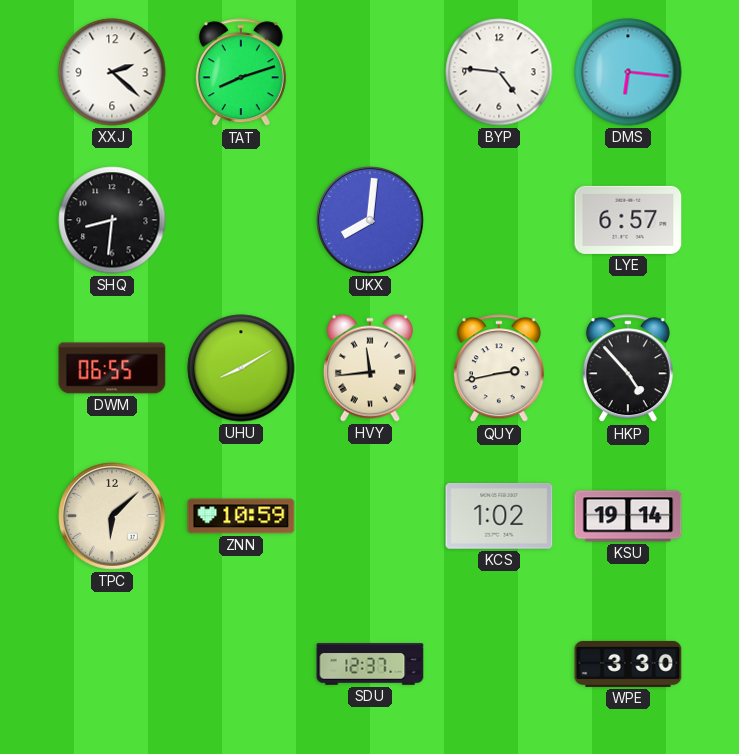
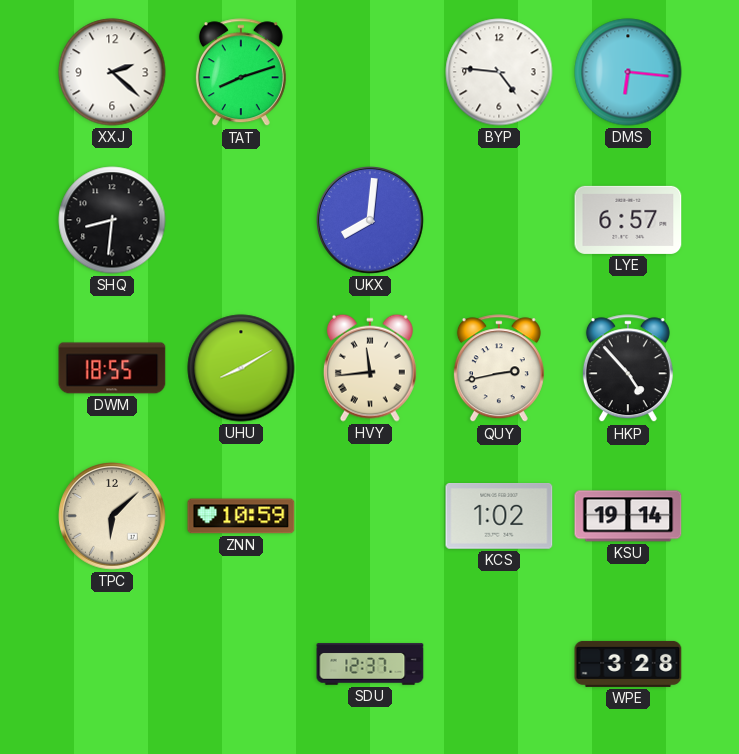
DWM: 06:55 -> 18:55
WPE: 3:30 -> 3:28
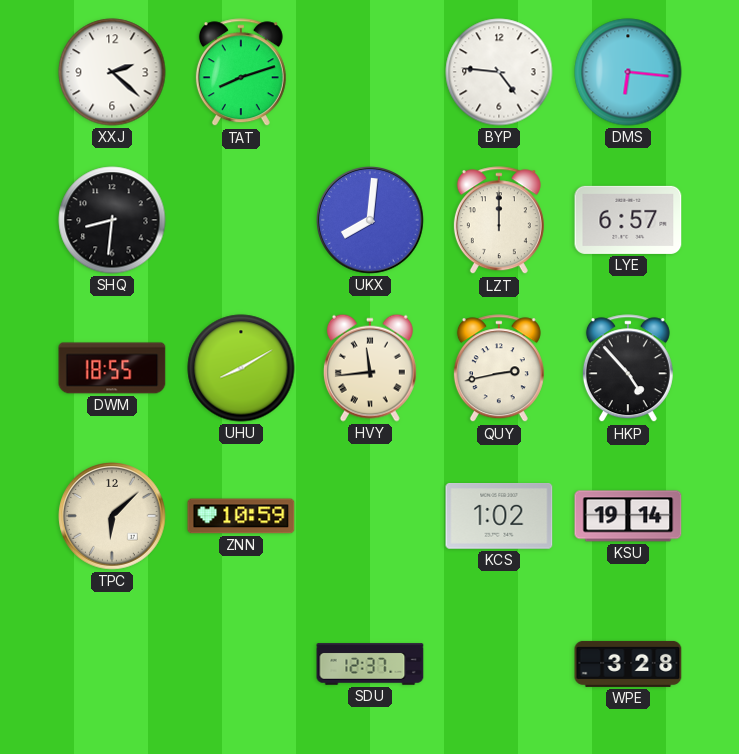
LZT: none -> 12:00
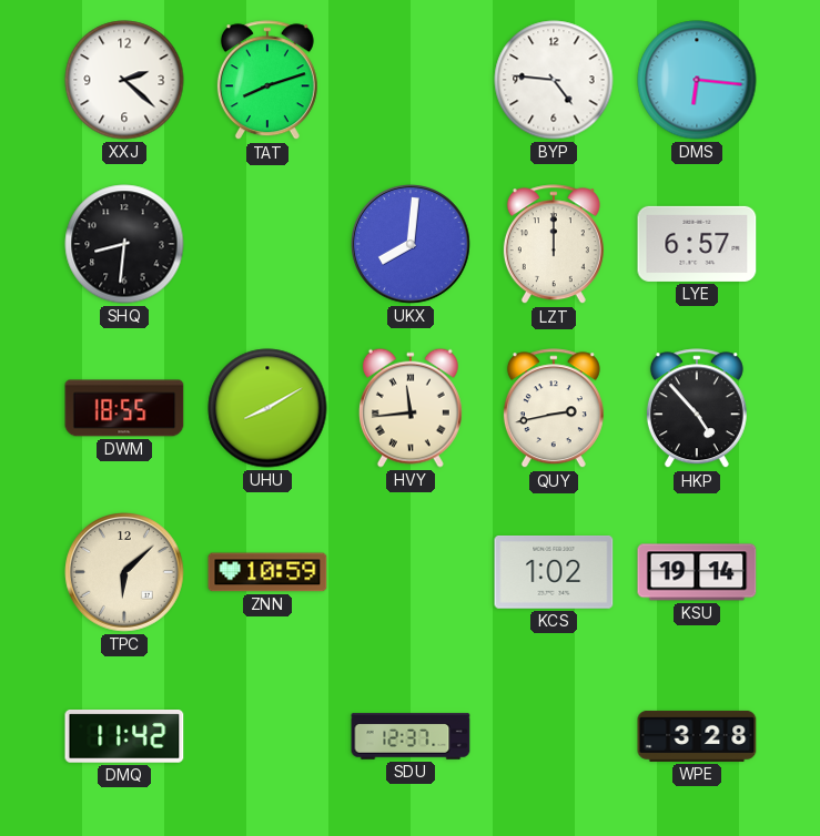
DMQ: none -> 11:42
